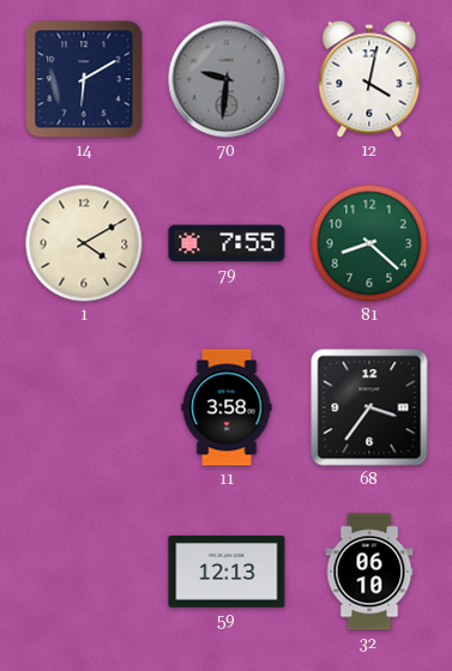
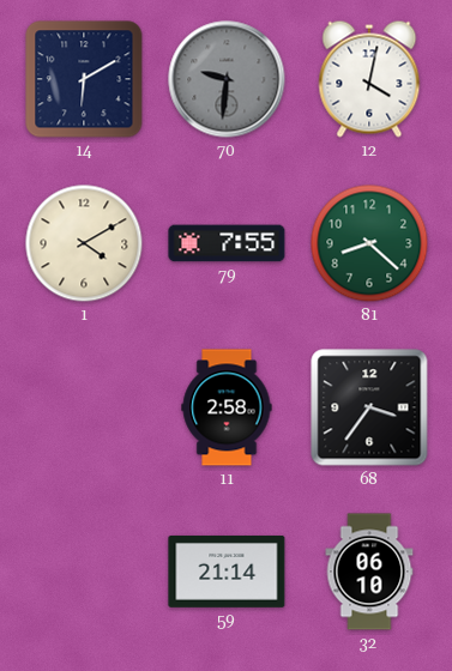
11: 3:58 -> 2:58
59: 12:13 -> 21:14
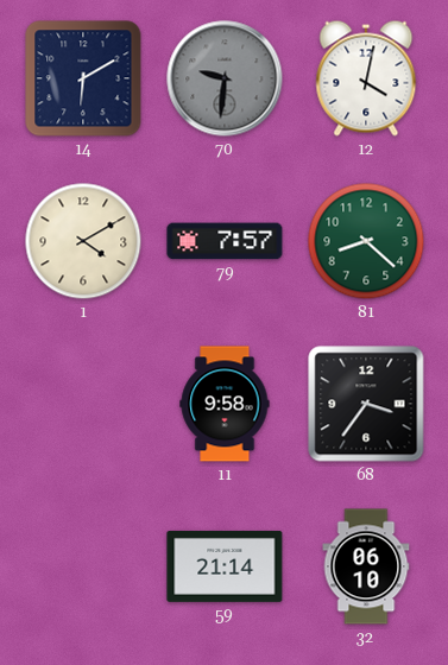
79: 7:55 -> 7:57
11: 2:58 -> 9:58
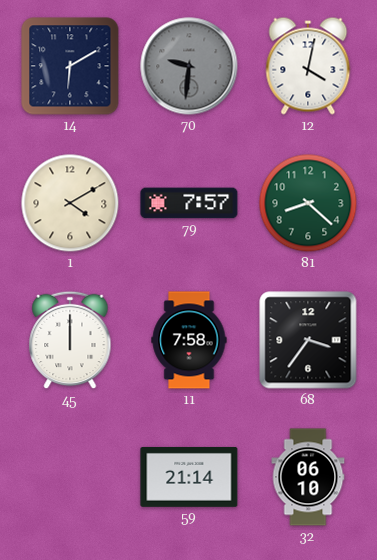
45: none -> 12:00
11: 9:58 -> 7:58
